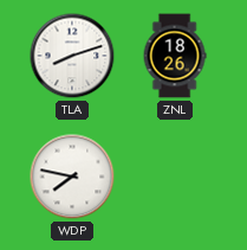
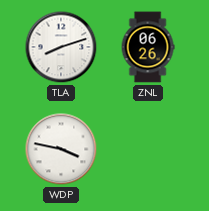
ZNL: 18:26 -> 06:26
WDP: 7:47 -> 3:47
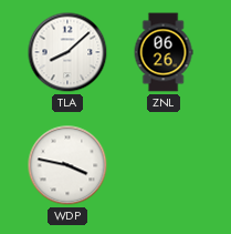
TLA: 8:12 -> 8:08
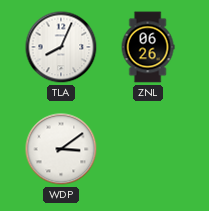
TLA: 8:08 -> 8:04
WDP: 3:47 -> 3:09
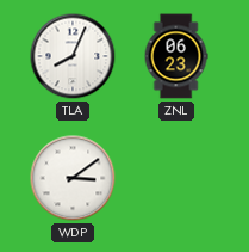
ZNL: 06:26 -> 06:23
